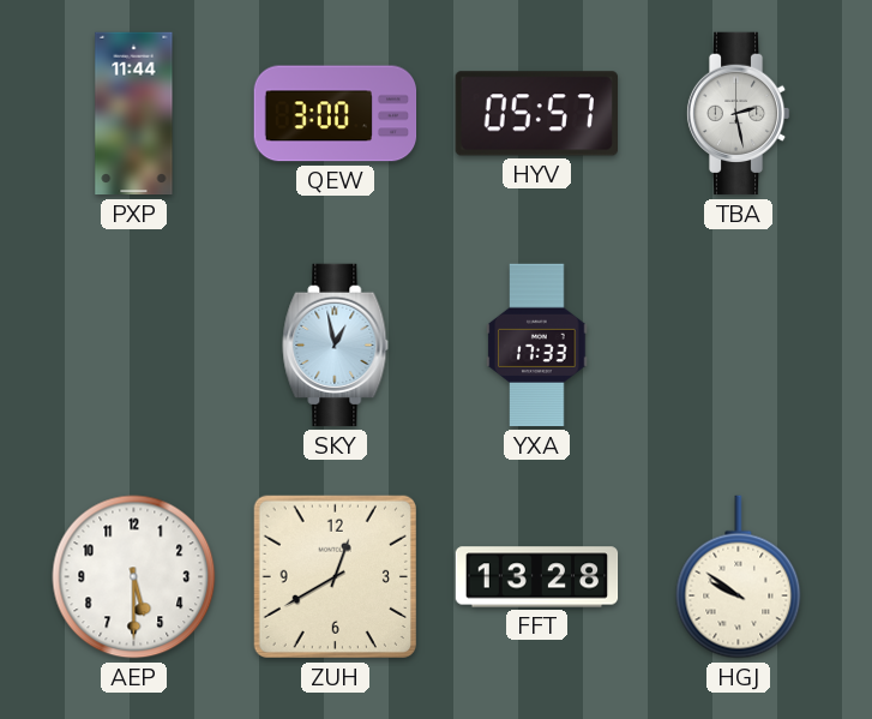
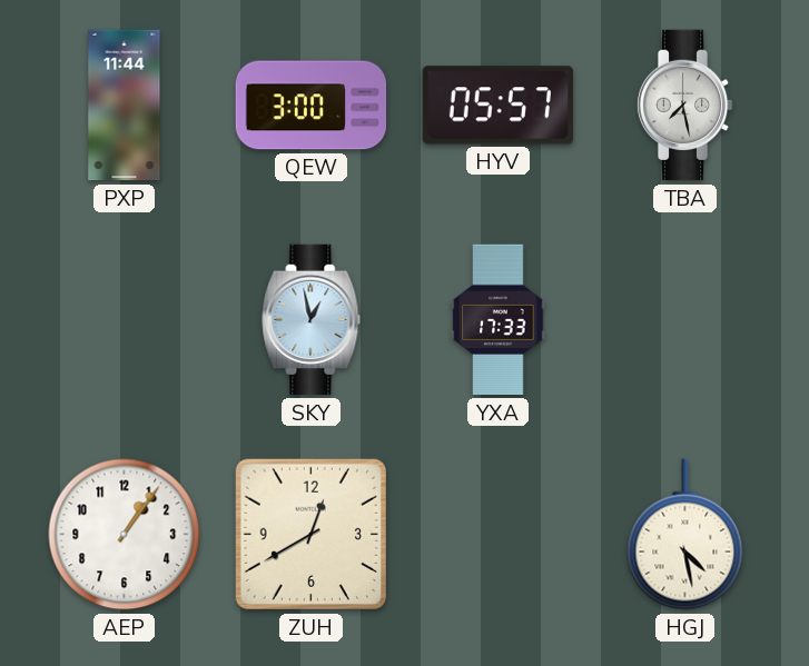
TBA: 2:28 -> 7:28
AEP: 5:30 -> 1:06
FFT: 13:28 -> none
HGJ: 9:51 -> 4:28
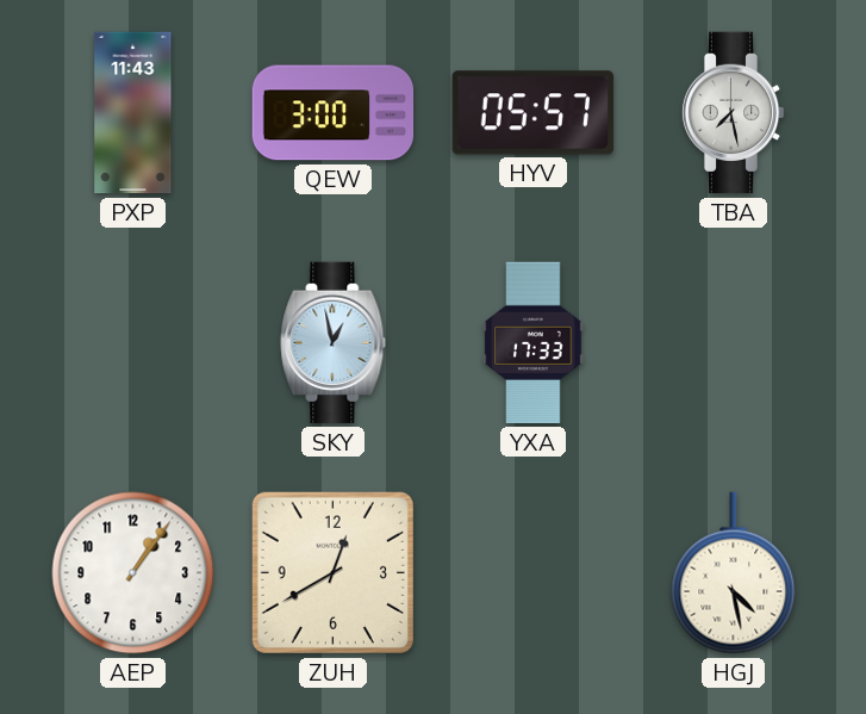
PXP: 11:44 -> 11:43
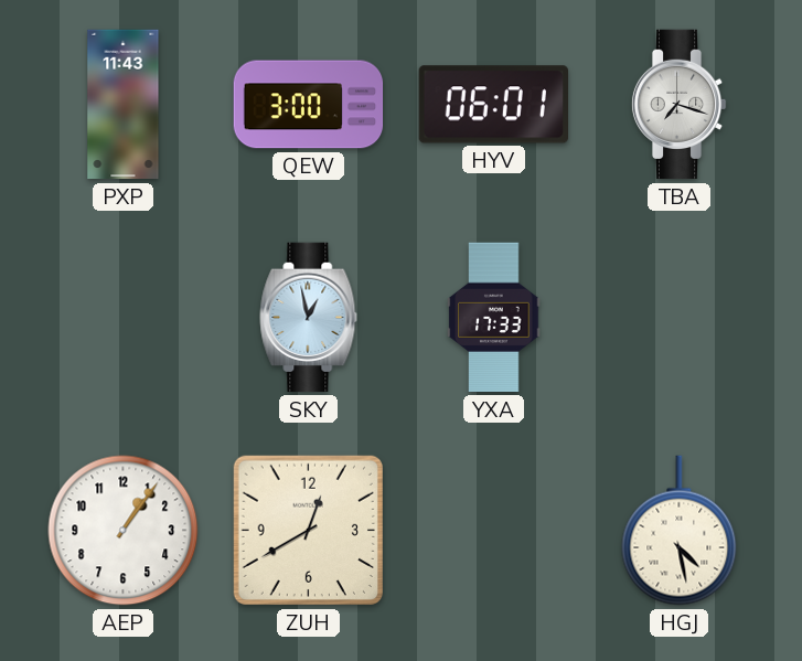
HYV: 05:57 -> 06:01
TBA: 7:28 -> 7:18
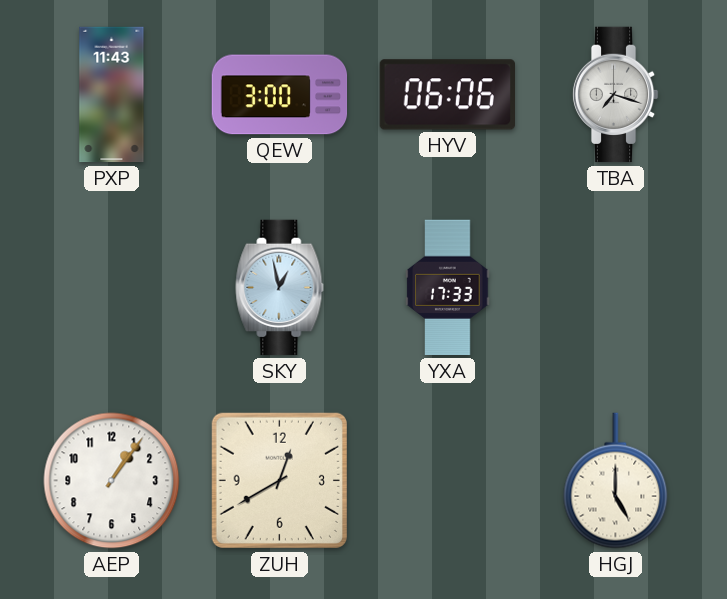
HYV: 06:01 -> 06:06
HGJ: 4:28 -> 5:00
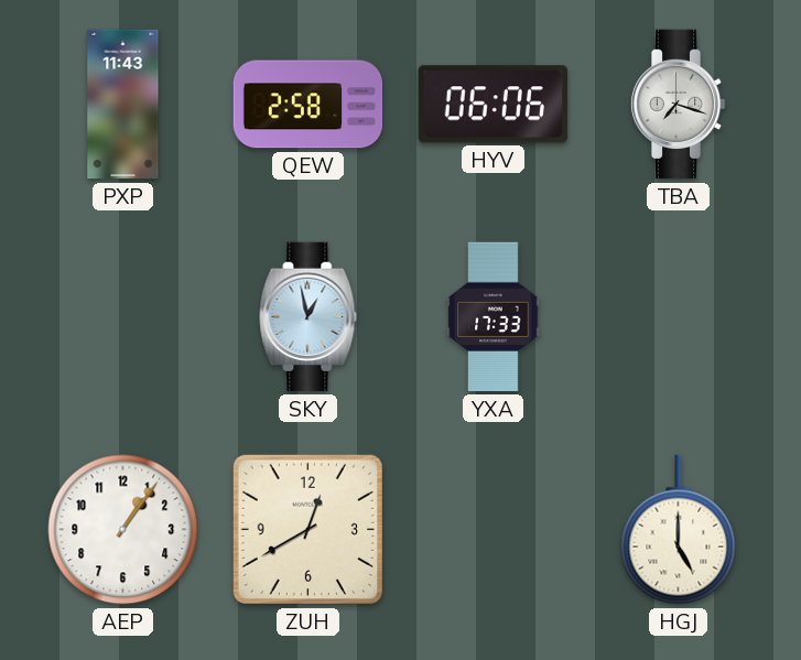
QEW: 3:00 -> 2:58
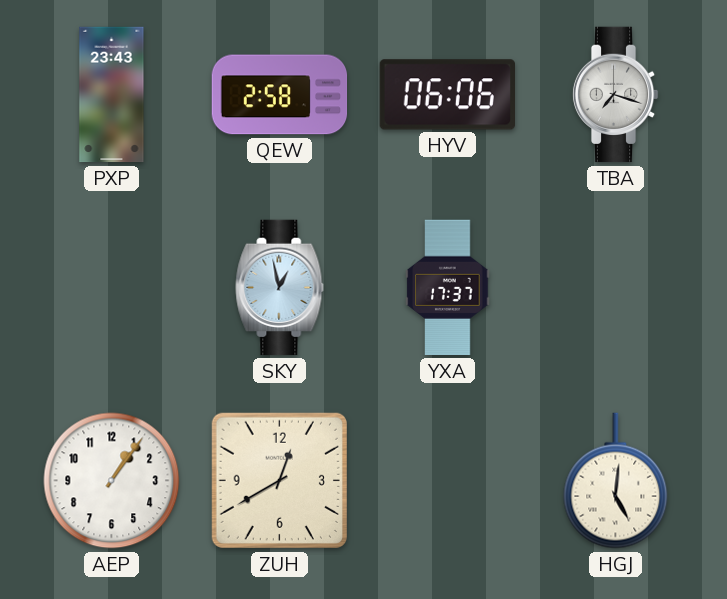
PXP: 11:43 -> 23:43
YXA: 17:33 -> 17:37
HGJ: 5:00 -> 5:01
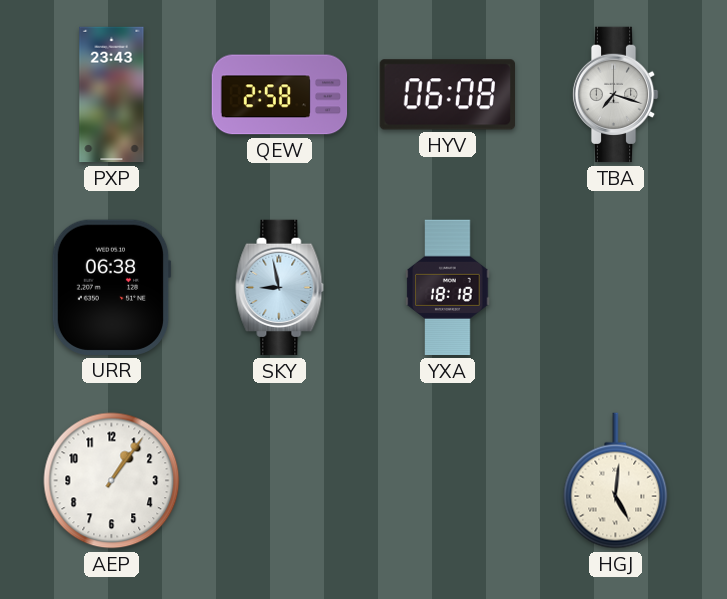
HYV: 06:06 -> 06:08
URR: none -> 06:38
SKY: 12:58 -> 8:58
YXA: 17:37 -> 18:18
ZUH: 12:40 -> none
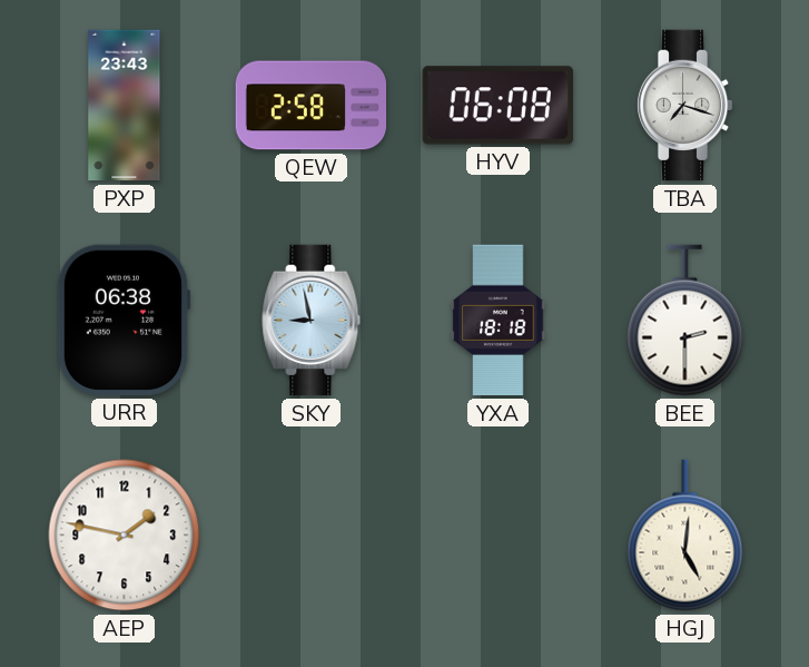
BEE: none -> 2:30
AEP: 1:06 -> 1:47
